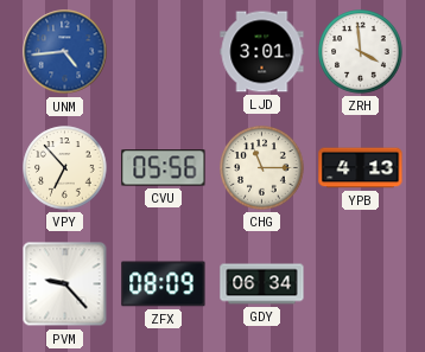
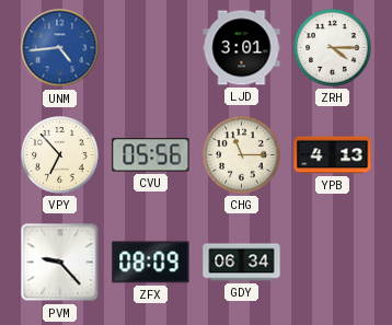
ZRH: 3:59 -> 4:15
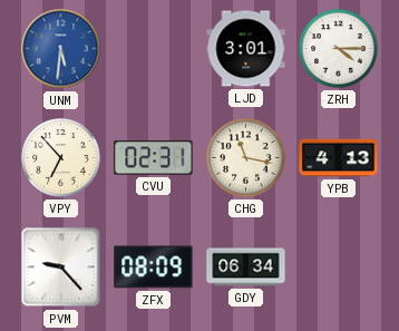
UNM: 4:44 -> 5:31
CVU: 05:56 -> 02:31
CHG: 11:15 -> 11:17
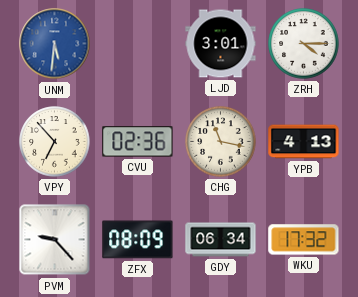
CVU: 02:31 -> 02:36
WKU: none -> 17:32
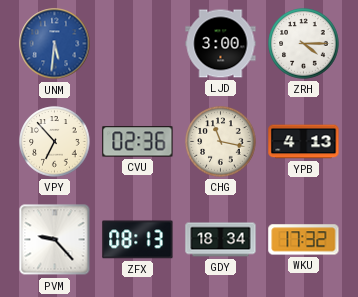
LJD: 3:01 -> 3:00
ZFX: 08:09 -> 08:13
GDY: 06:34 -> 18:34
